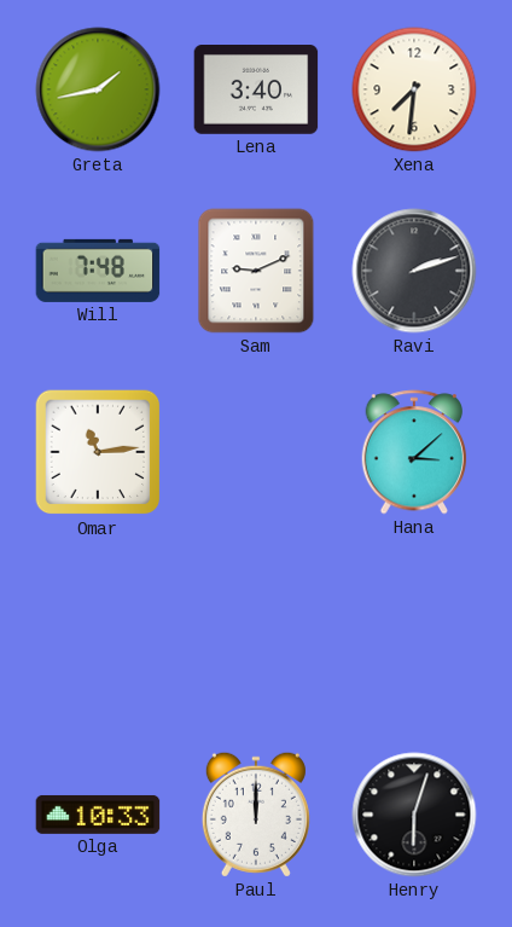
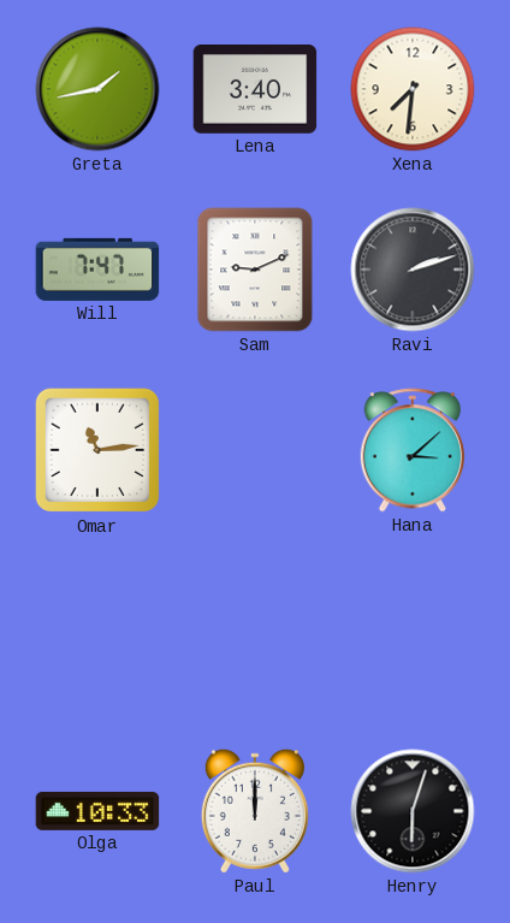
Will: 7:48 -> 7:47
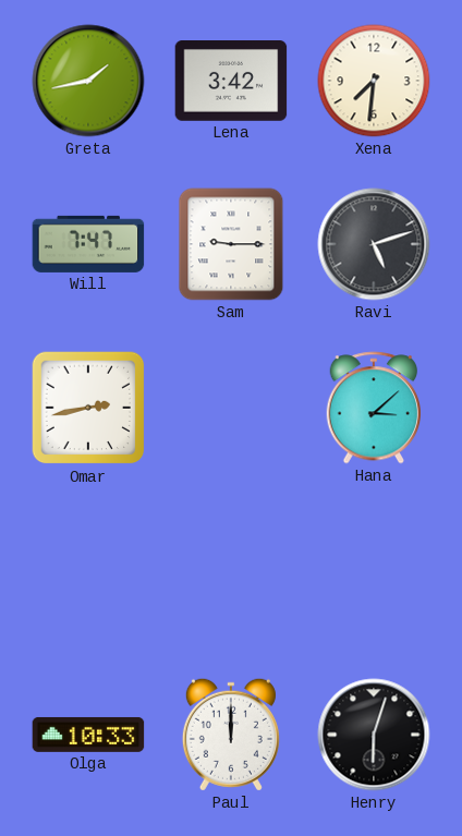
Lena: 3:40 -> 3:42
Sam: 9:11 -> 9:15
Ravi: 2:12 -> 5:12
Omar: 11:14 -> 2:43
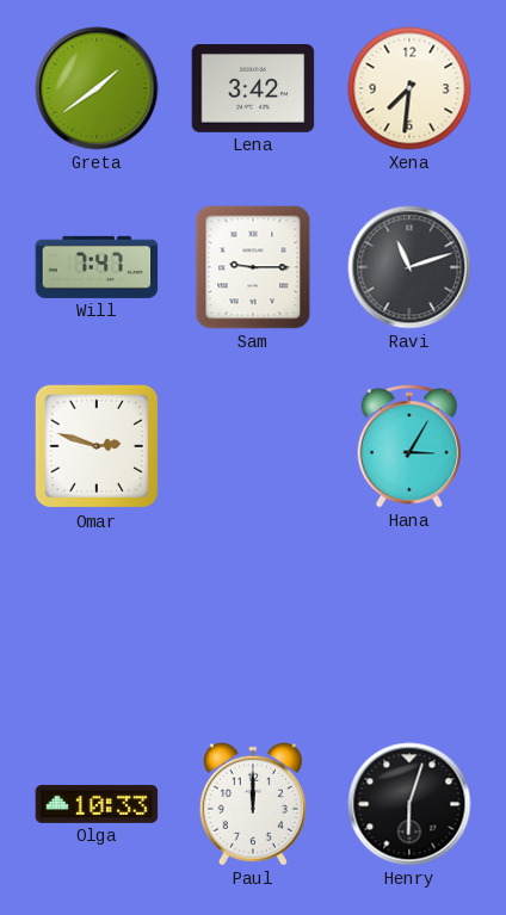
Greta: 1:43 -> 1:39
Ravi: 5:12 -> 11:12
Omar: 2:43 -> 2:48
Hana: 3:08 -> 3:05
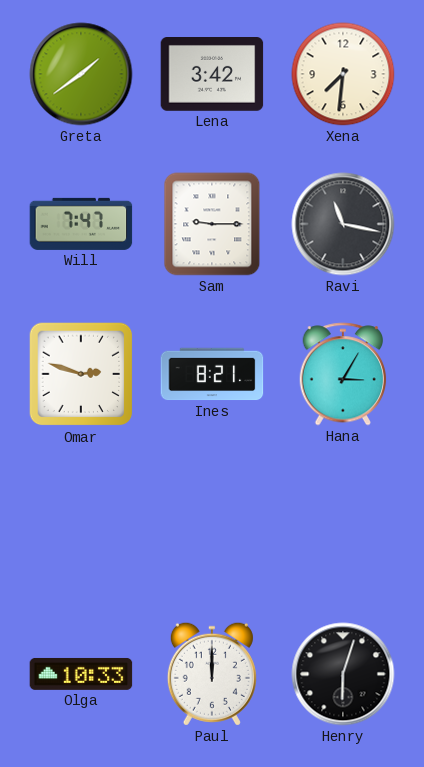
Ravi: 11:12 -> 11:17
Ines: none -> 8:21
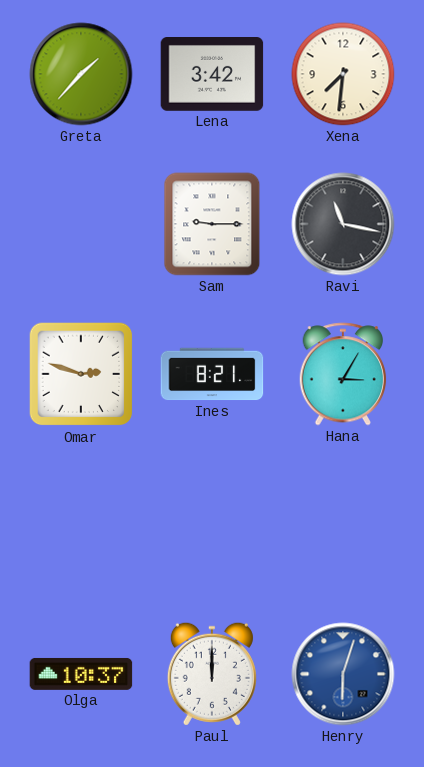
Greta: 1:39 -> 1:37
Will: 7:47 -> none
Olga: 10:33 -> 10:37
Henry dial: black -> blue
